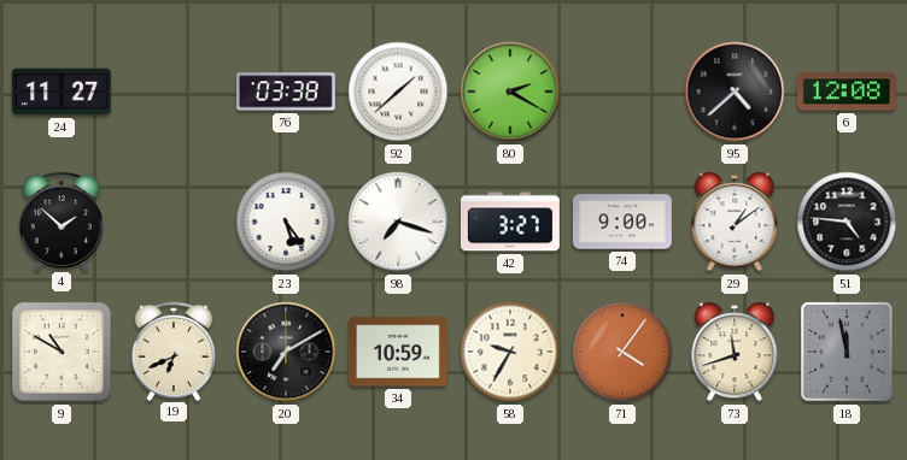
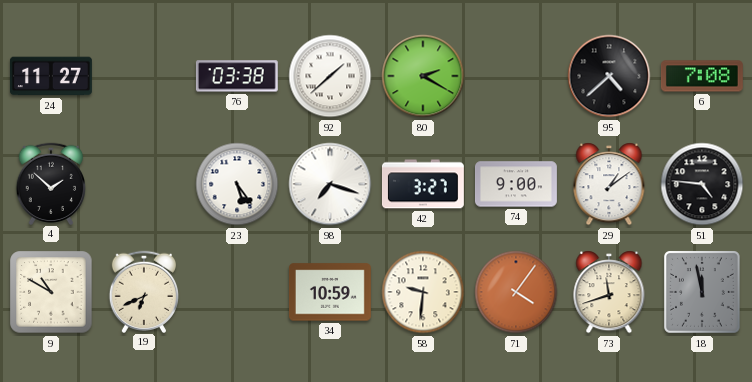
6: 12:08 -> 7:08
20: 7:10 -> none
58: 9:35 -> 9:31
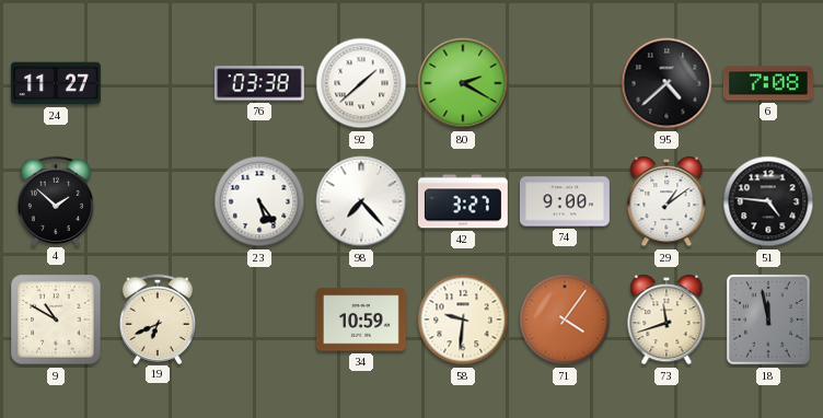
98: 7:18 -> 7:23
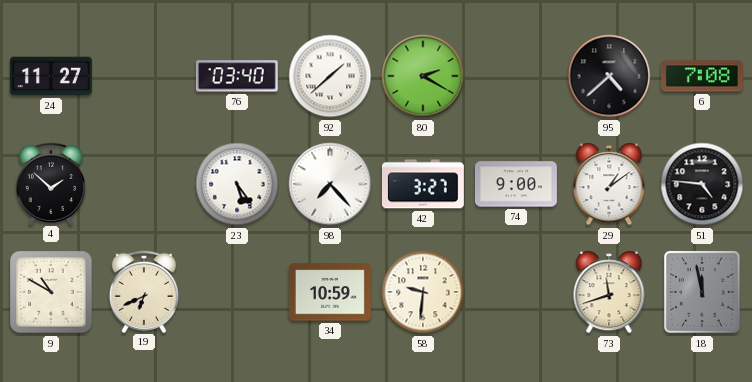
76: 03:38 -> 03:40
71: 4:06 -> none
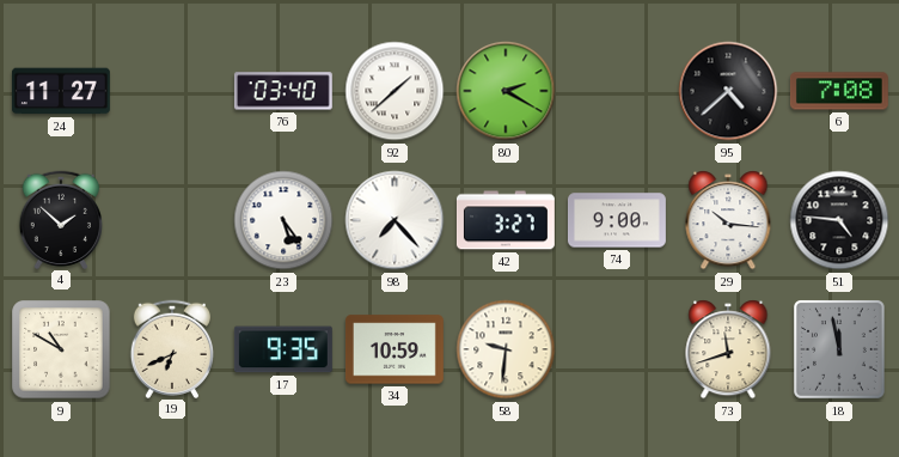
29: 1:09 -> 10:16
17: none -> 9:35
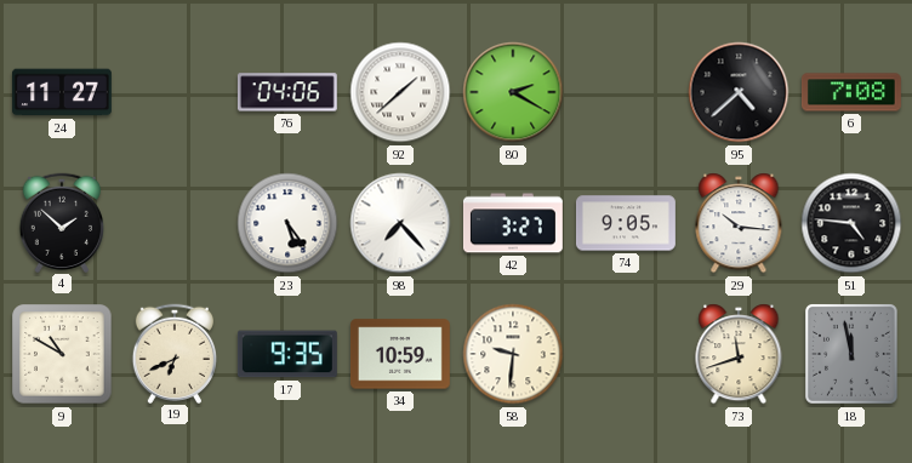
76: 03:40 -> 04:06
74: 9:00 -> 9:05
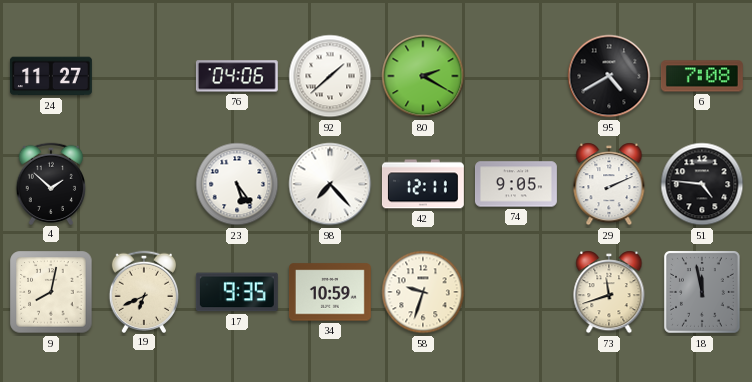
95: 4:38 -> 4:40
42: 3:27 -> 12:11
29: 10:16 -> 2:11
9: 10:50 -> 8:02
58: 9:31 -> 9:33
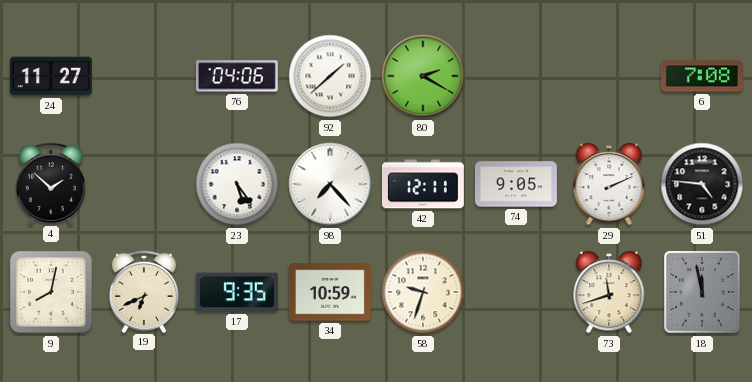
95: 4:40 -> none
